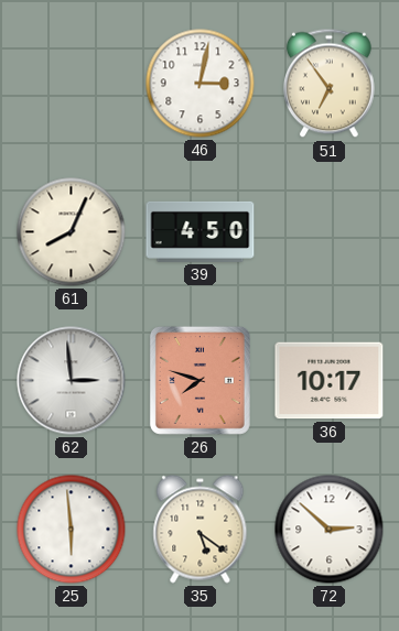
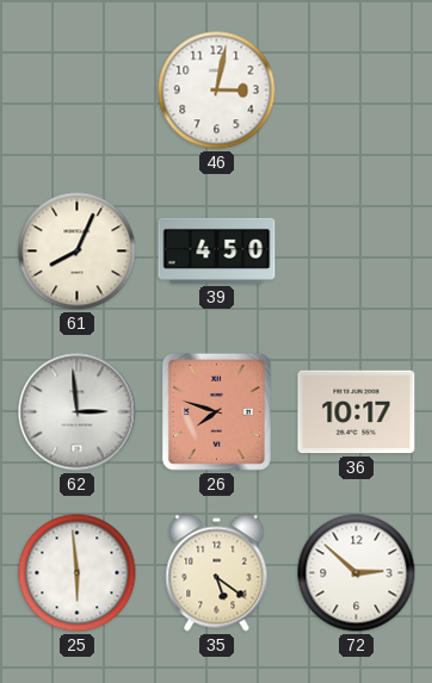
51: 6:54 -> none
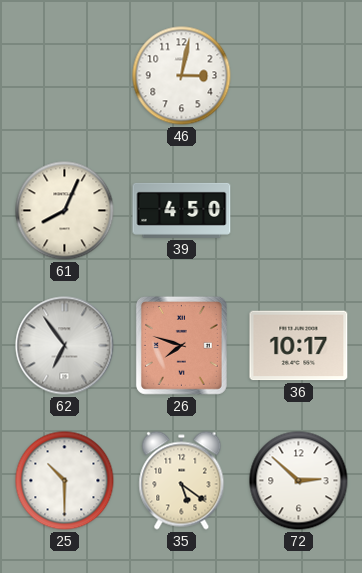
62: 2:59 -> 6:54
25: 5:59 -> 10:30
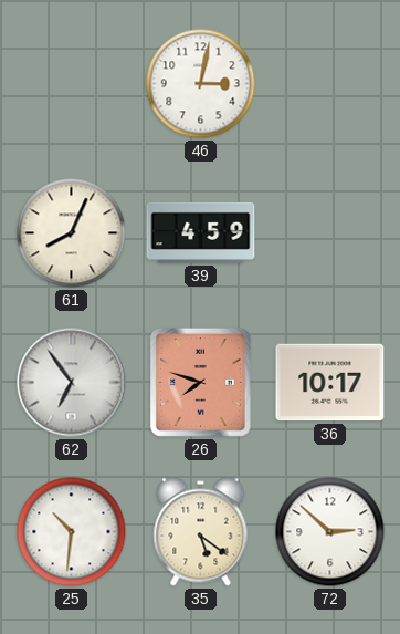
39: 4:50 -> 4:59
25: 10:30 -> 10:31
